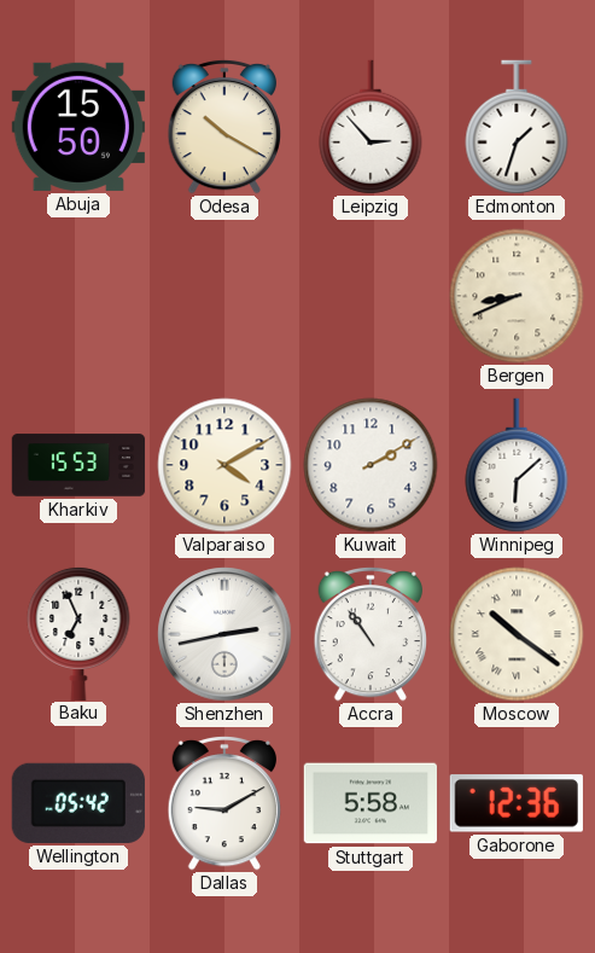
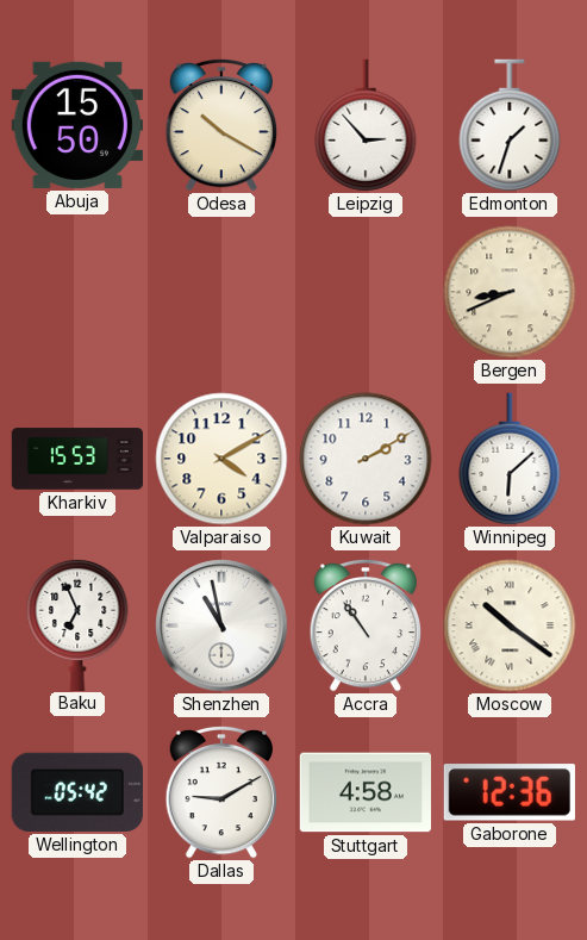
Shenzhen: 2:43 -> 10:58
Stuttgart: 5:58 -> 4:58
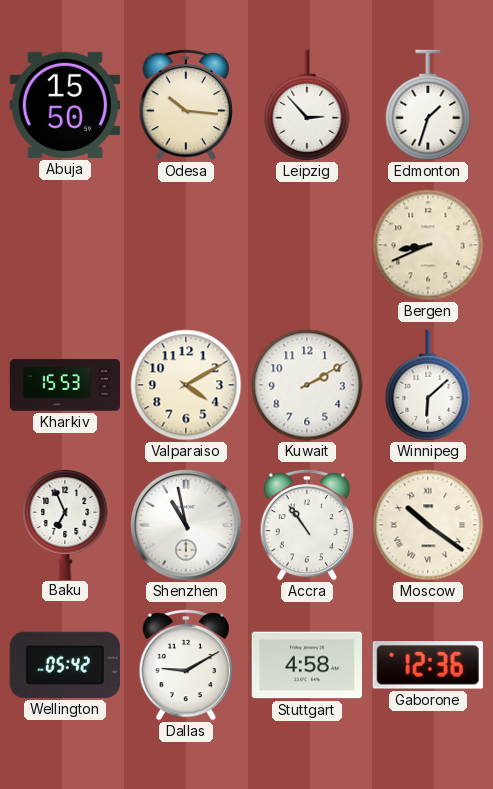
Odesa: 10:20 -> 10:16
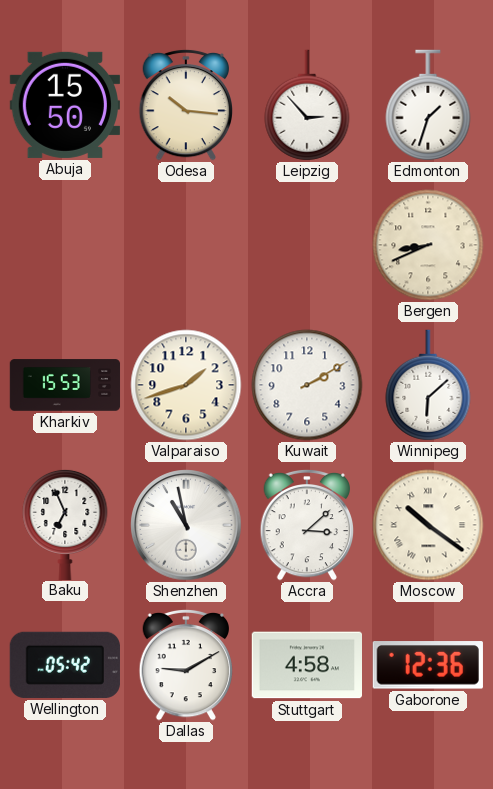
Valparaiso: 4:10 -> 1:42
Accra: 10:54 -> 3:08
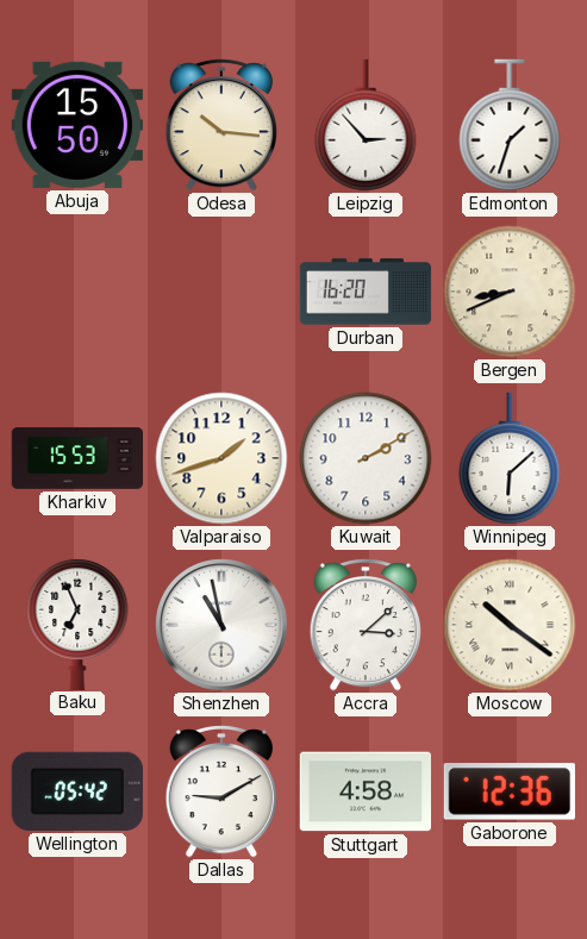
Durban: none -> 16:20
